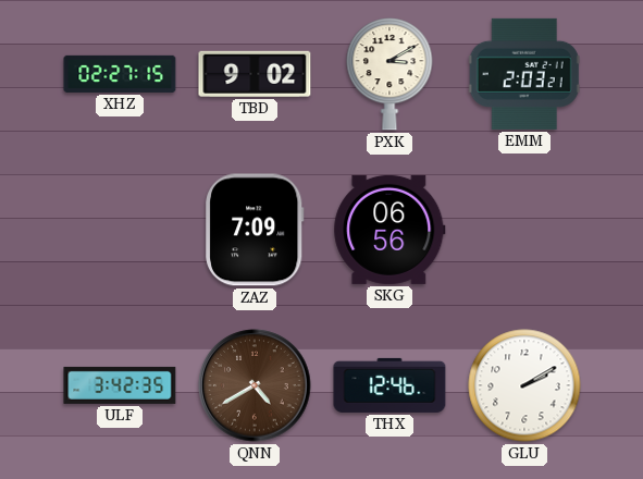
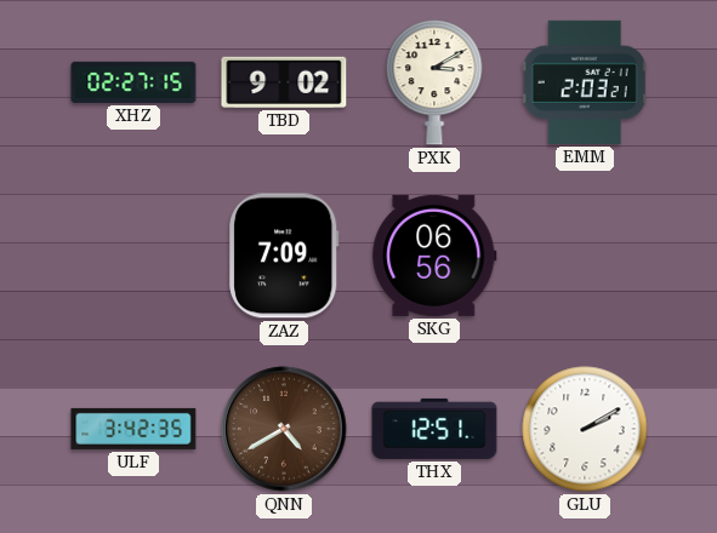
THX: 12:46 -> 12:51
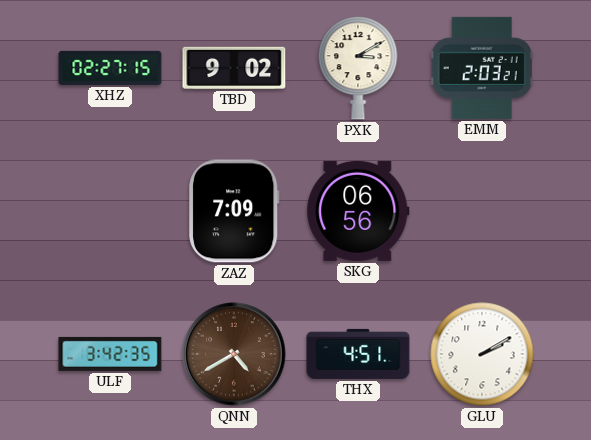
THX: 12:51 -> 4:51
